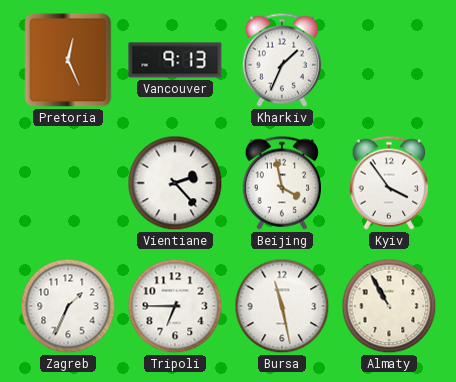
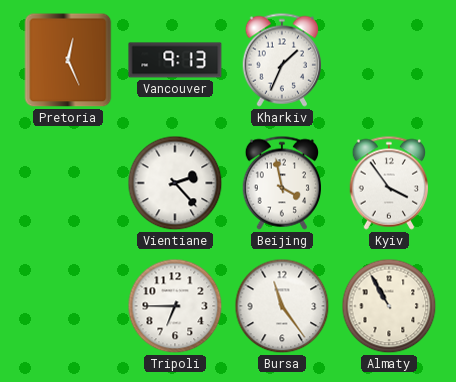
Zagreb: 1:34 -> none
Bursa: 11:28 -> 11:24
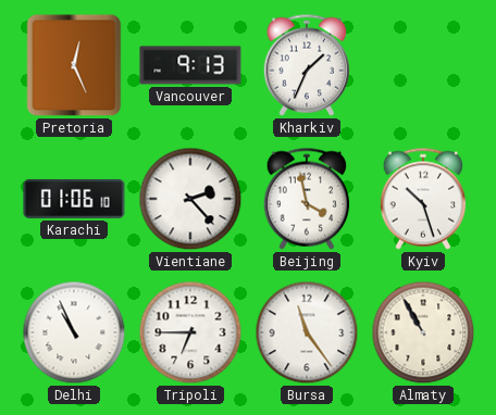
Karachi: none -> 01:06
Kyiv: 3:54 -> 10:27
Delhi: none -> 10:56
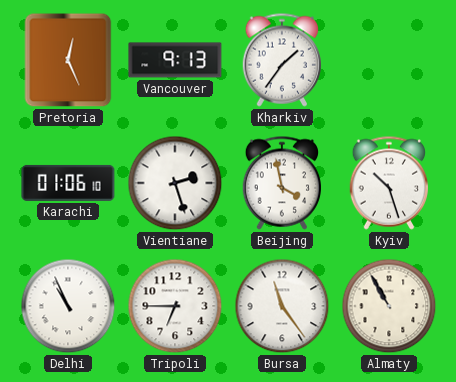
Kharkiv: 1:34 -> 1:36
Vientiane: 2:23 -> 2:27
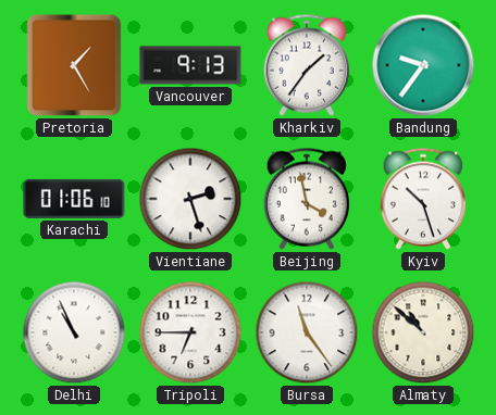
Pretoria: 12:26 -> 1:25
Bandung: none -> 9:36
Almaty: 10:55 -> 10:52
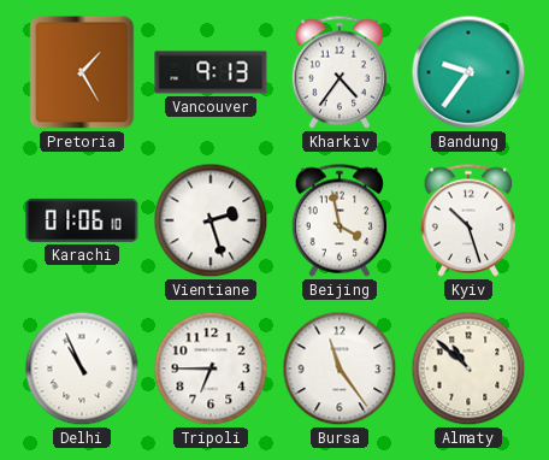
Kharkiv: 1:36 -> 4:36
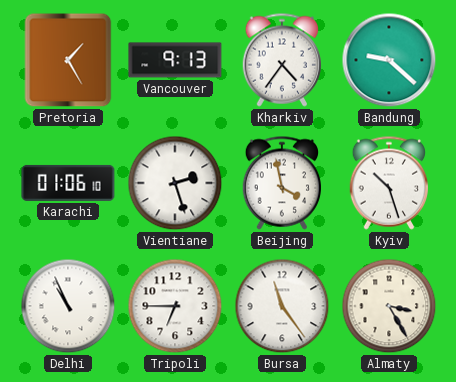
Bandung: 9:36 -> 9:22
Almaty: 10:52 -> 3:25
